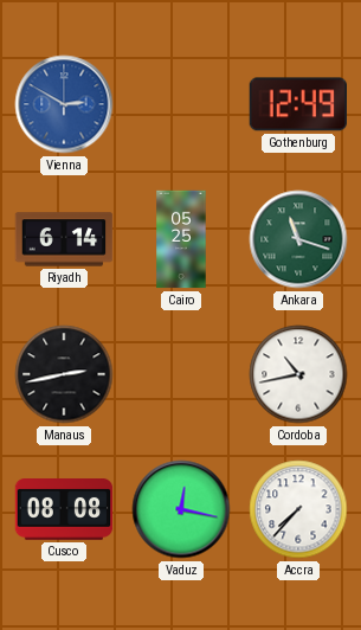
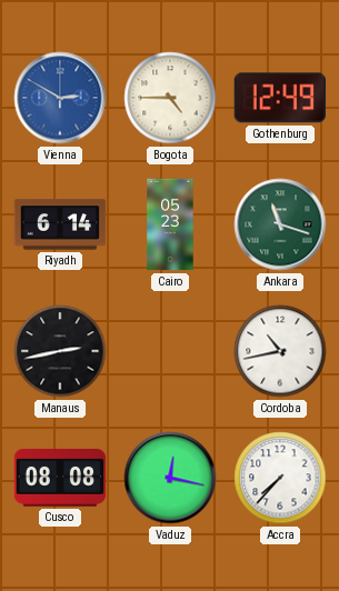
Bogota: none -> 4:45
Cairo: 05:25 -> 05:23
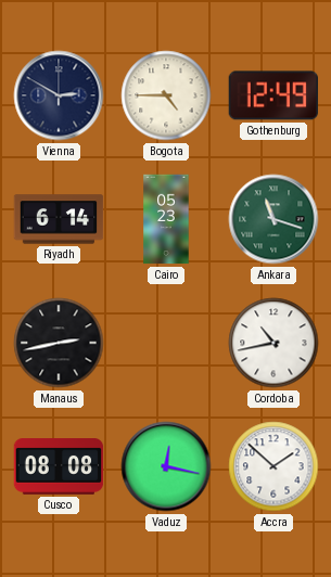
Vienna dial: blue -> navy
Accra: 7:37 -> 1:52
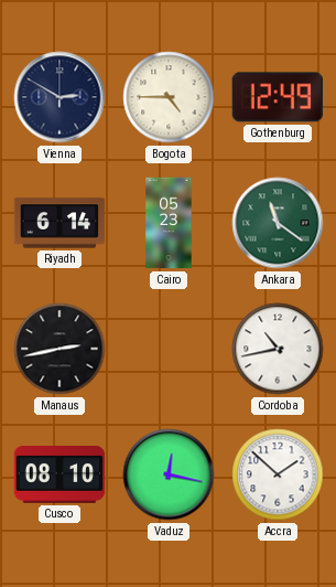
Ankara: 11:18 -> 11:21
Cusco: 08:08 -> 08:10
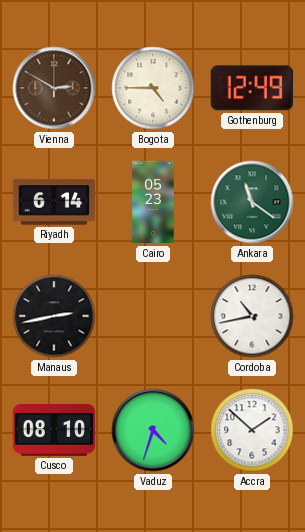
Vienna dial: navy -> brown
Vaduz: 12:17 -> 4:33
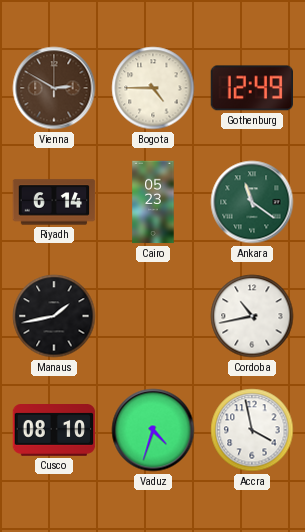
Manaus: 2:43 -> 1:43
Accra: 1:52 -> 3:58
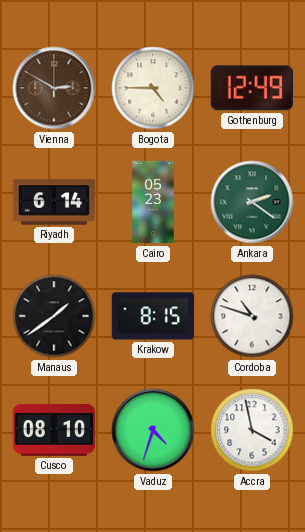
Ankara: 11:21 -> 2:21
Manaus: 1:43 -> 1:39
Krakow: none -> 8:15
Cordoba: 10:43 -> 10:48
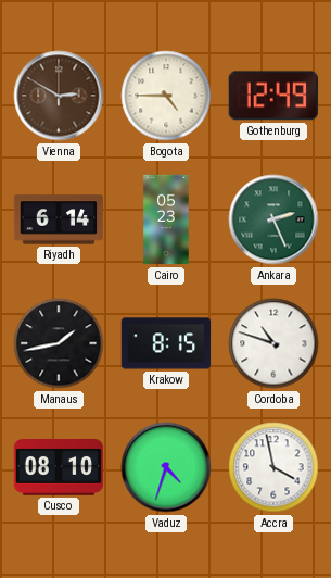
Ankara: 2:21 -> 2:26
Manaus: 1:39 -> 1:43
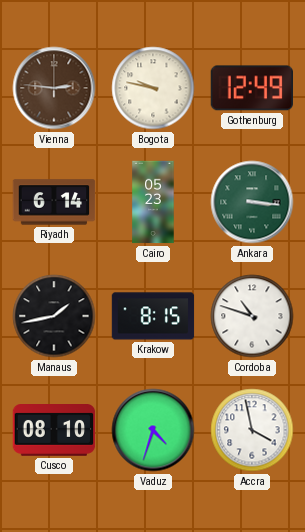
Vienna: 2:50 -> 2:46
Bogota: 4:45 -> 9:47
Ankara: 2:26 -> 3:16
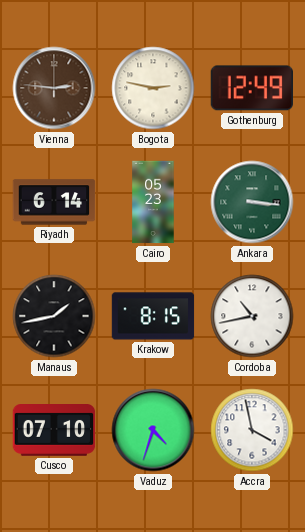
Bogota: 9:47 -> 2:47
Cordoba: 10:48 -> 10:43
Cusco: 08:10 -> 07:10
